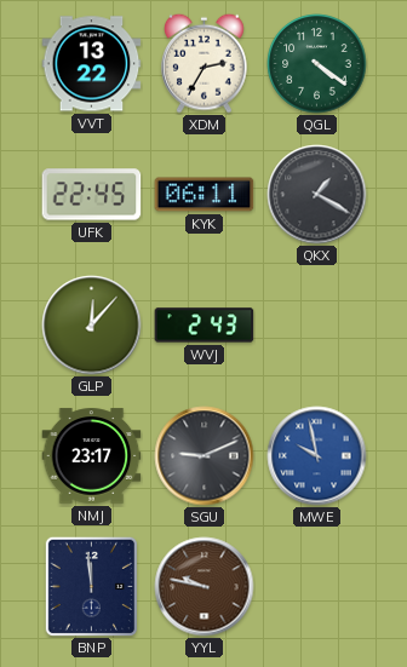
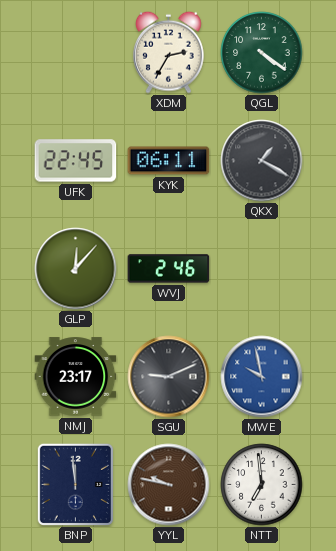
VVT: 13:22 -> none
WVJ: 2:43 -> 2:46
NTT: none -> 6:59
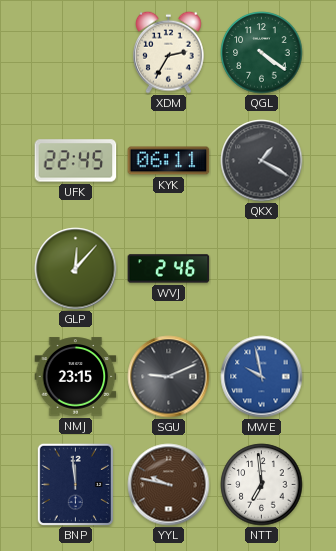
NMJ: 23:17 -> 23:15
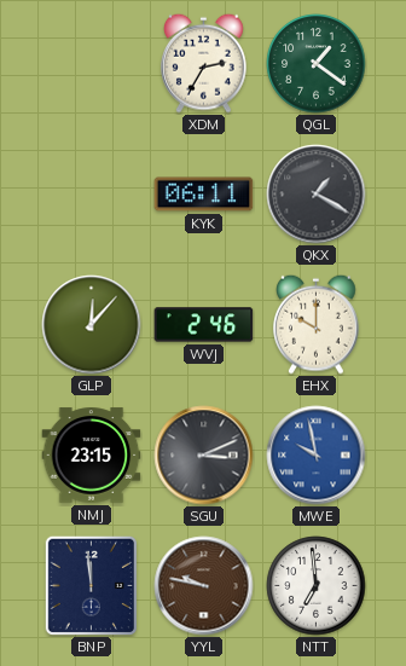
QGL: 4:21 -> 1:21
UFK: 22:45 -> none
EHX: none -> 10:00
SGU: 9:11 -> 3:11
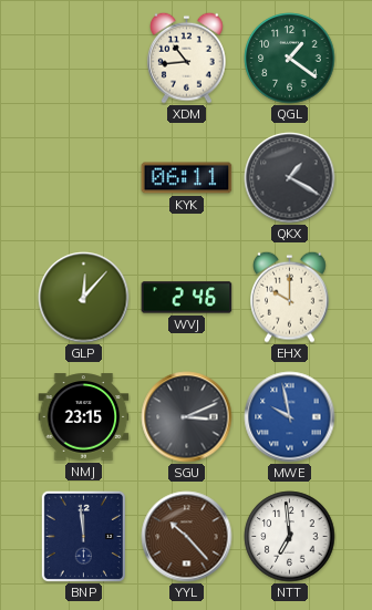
XDM: 2:35 -> 10:44
YYL: 9:47 -> 10:23
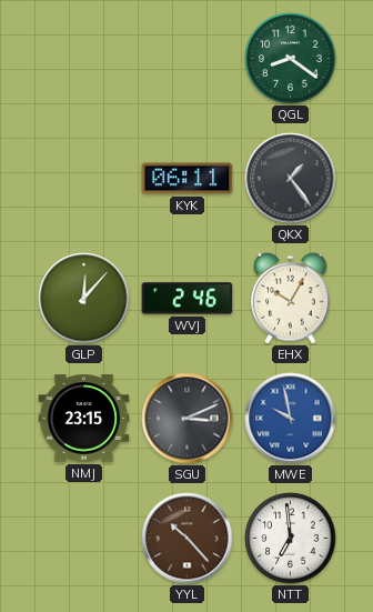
XDM: 10:44 -> none
QGL: 1:21 -> 8:21
QKX: 1:20 -> 1:24
EHX: 10:00 -> 10:05
BNP: 11:59 -> none
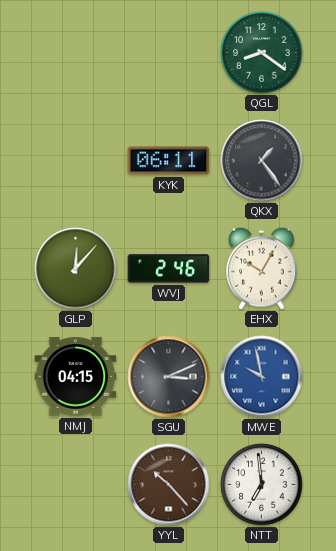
NMJ: 23:15 -> 04:15
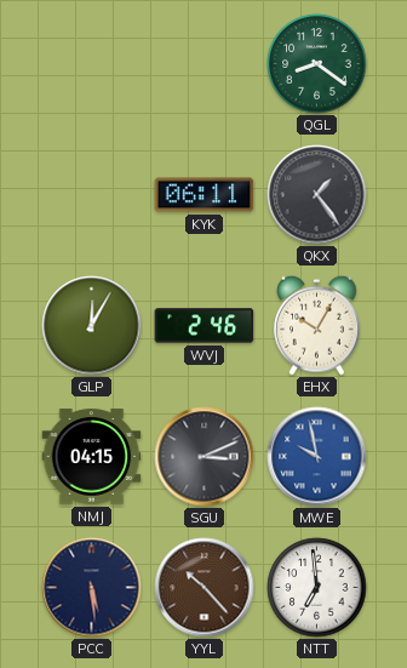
GLP: 12:07 -> 12:05
PCC: none -> 5:29
